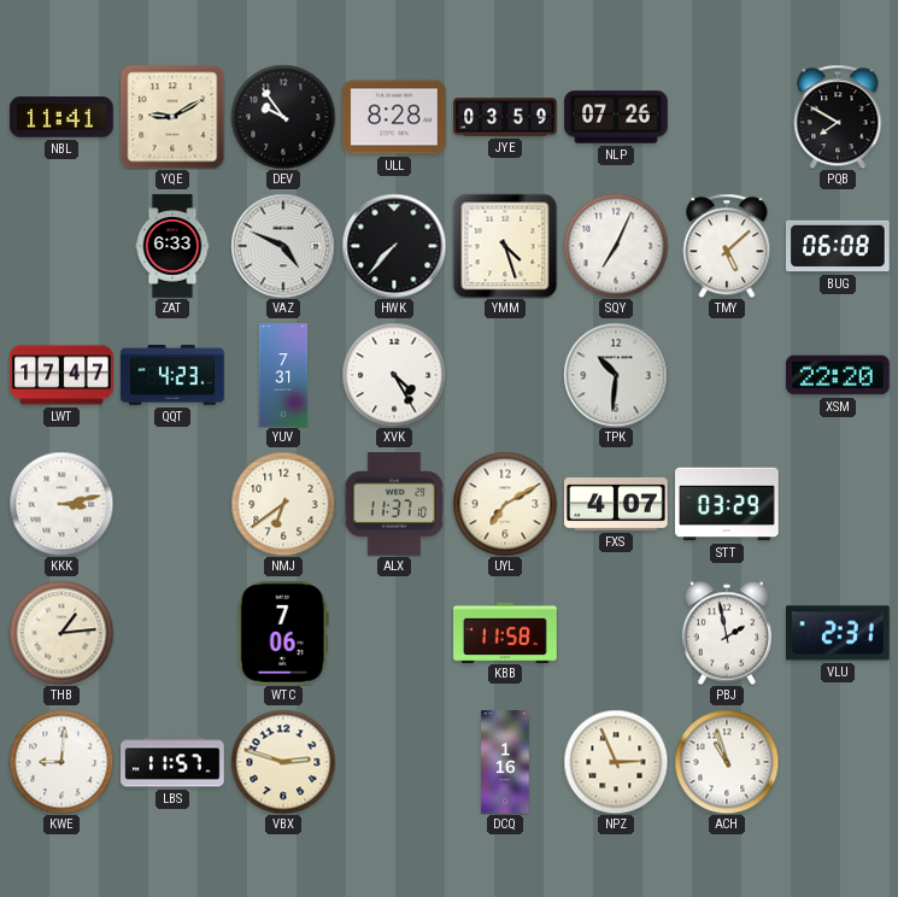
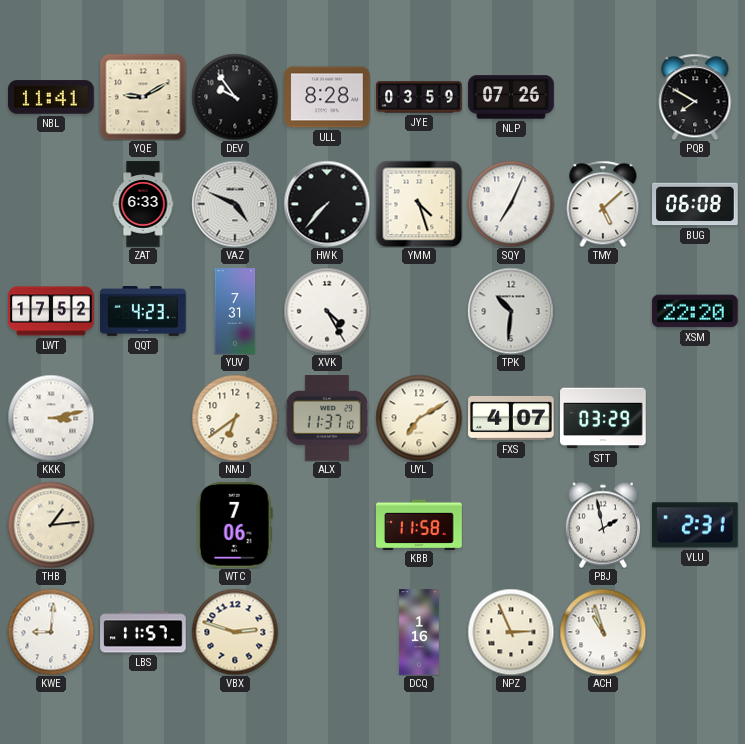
LWT: 17:47 -> 17:52
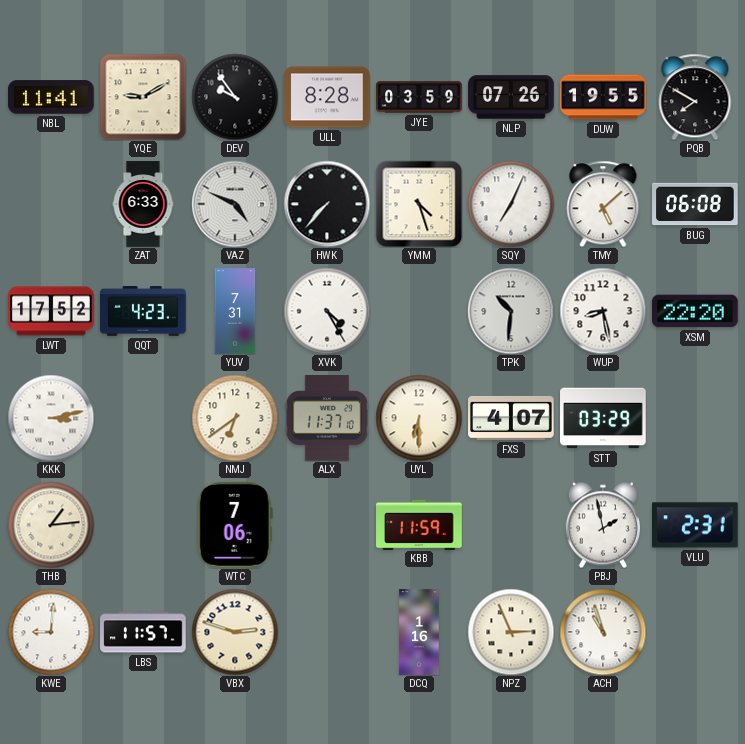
DUW: none -> 19:55
WUP: none -> 8:28
UYL: 7:10 -> 6:30
KBB: 11:58 -> 11:59
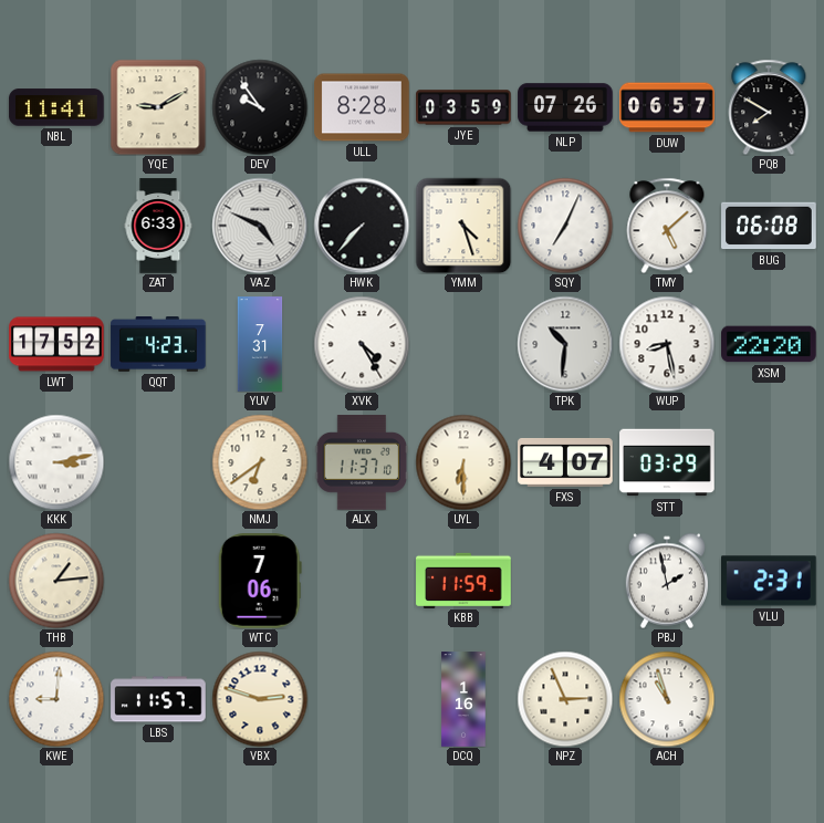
DUW: 19:55 -> 06:57
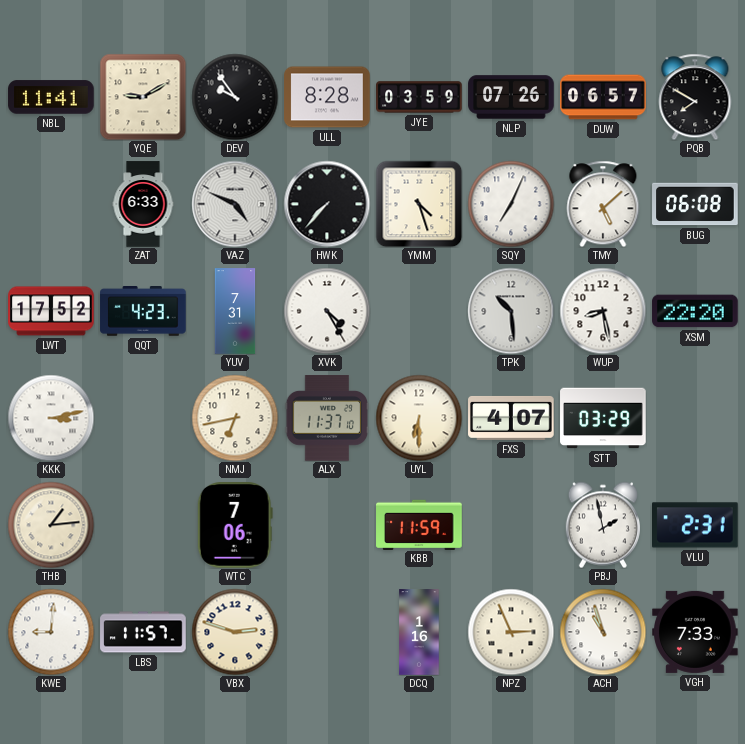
TPK: 10:31 -> 10:29
NMJ: 6:39 -> 6:43
VGH: none -> 7:33
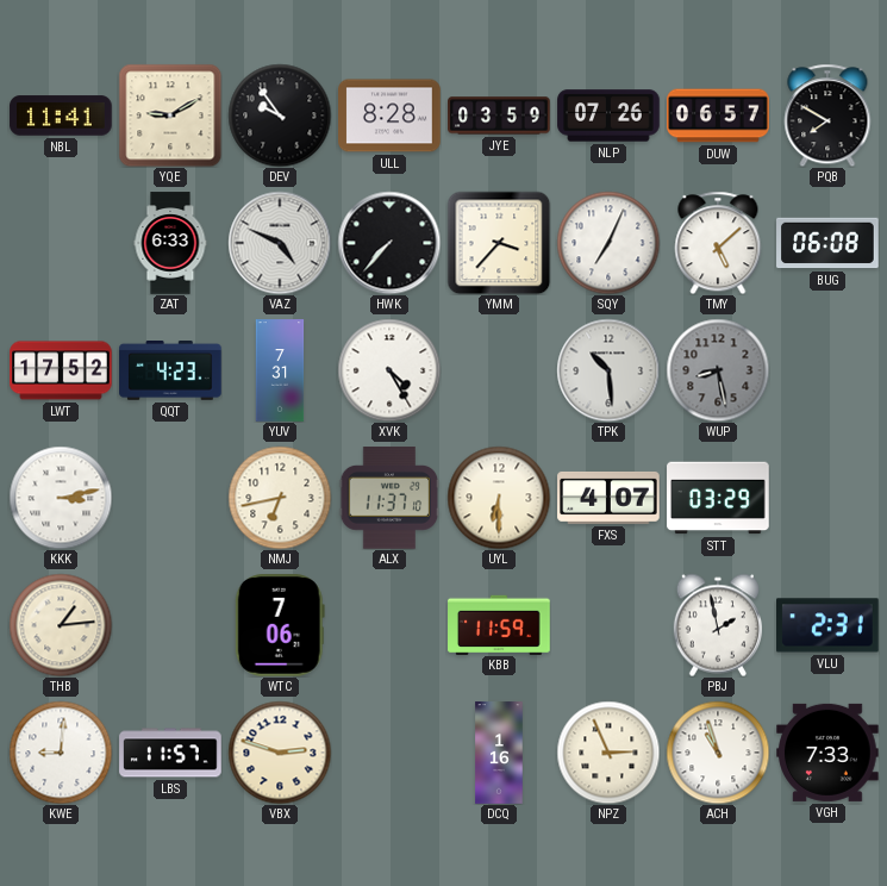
YMM: 4:27 -> 3:37
WUP dial: white -> grey
XSM: 22:20 -> none
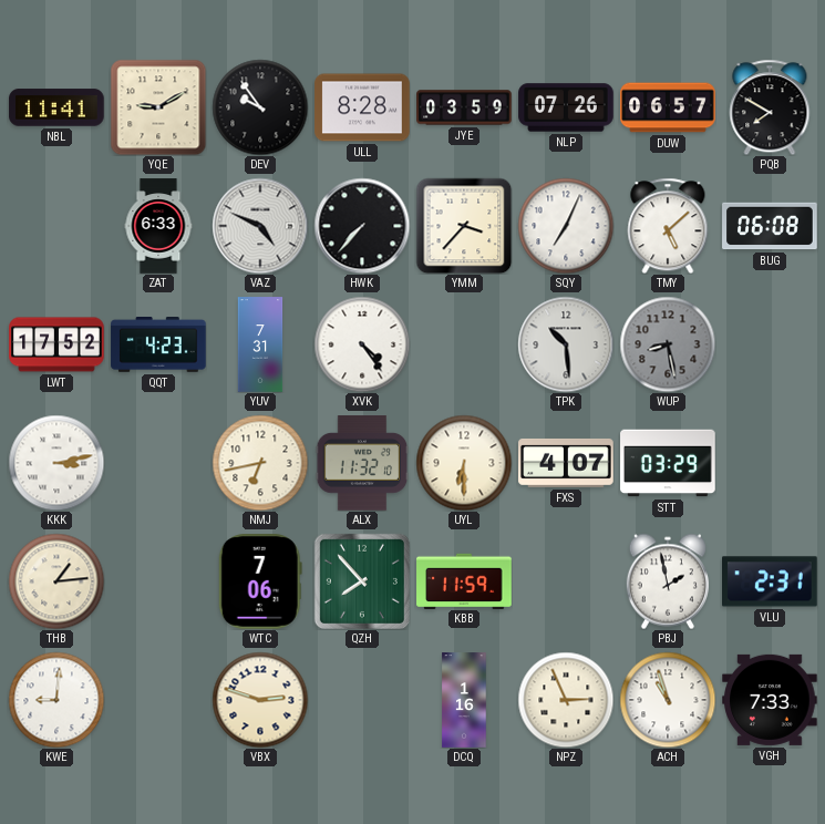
XVK: 4:25 -> 4:24
ALX: 11:37 -> 11:32
QZH: none -> 7:53
LBS: 11:57 -> none
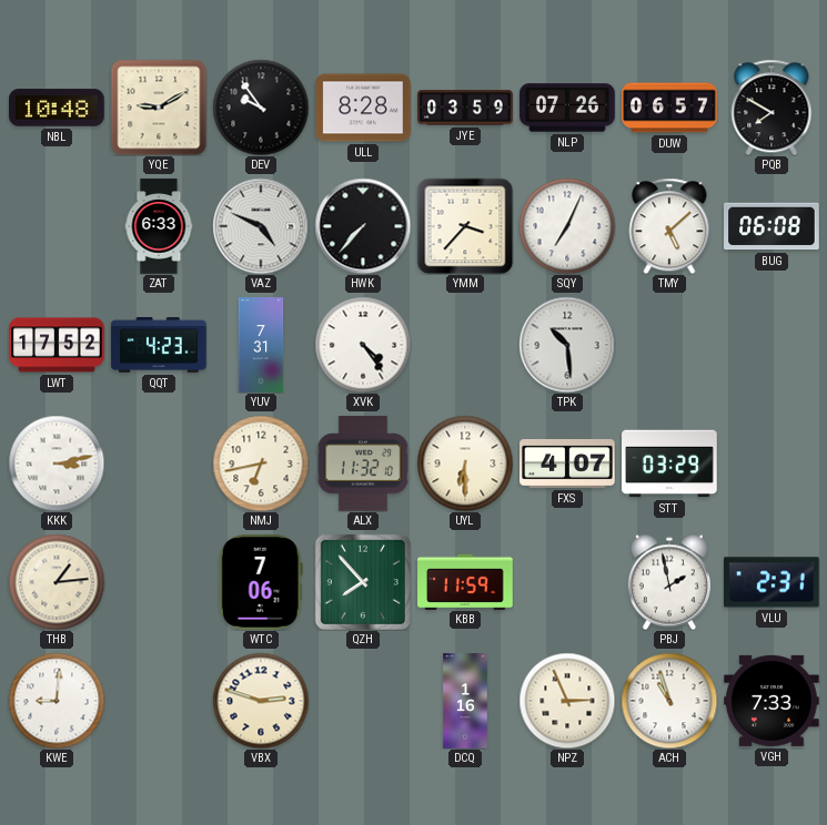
NBL: 11:41 -> 10:48
WUP: 8:28 -> none
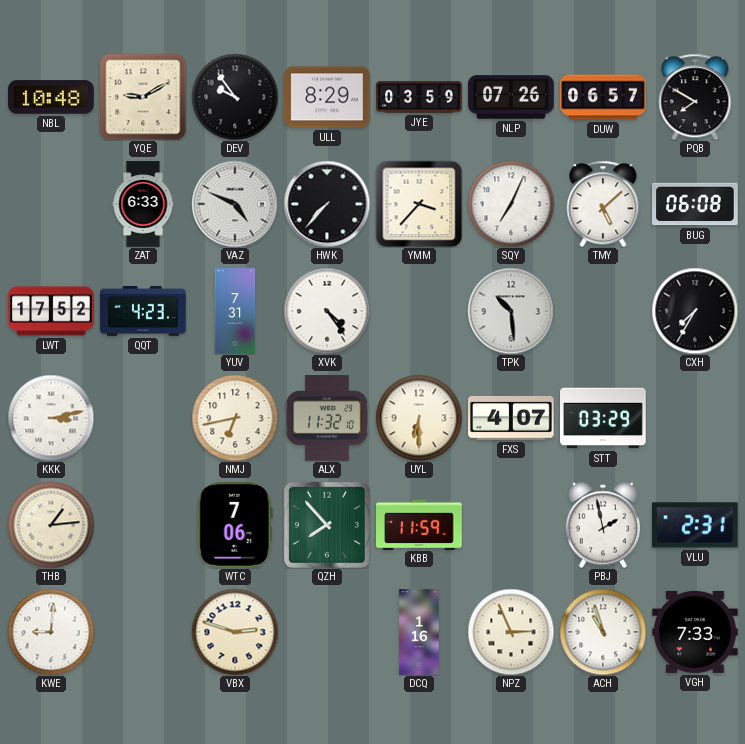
ULL: 8:28 -> 8:29
CXH: none -> 7:35
